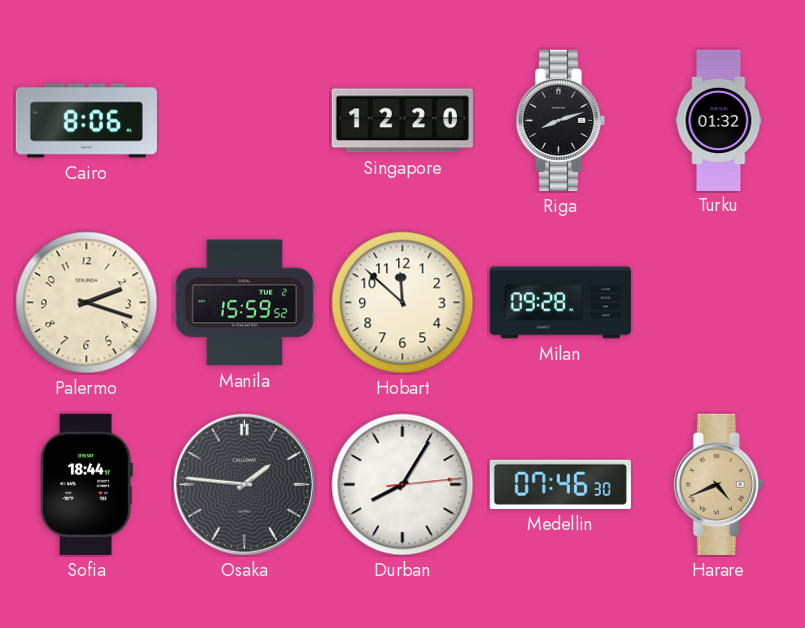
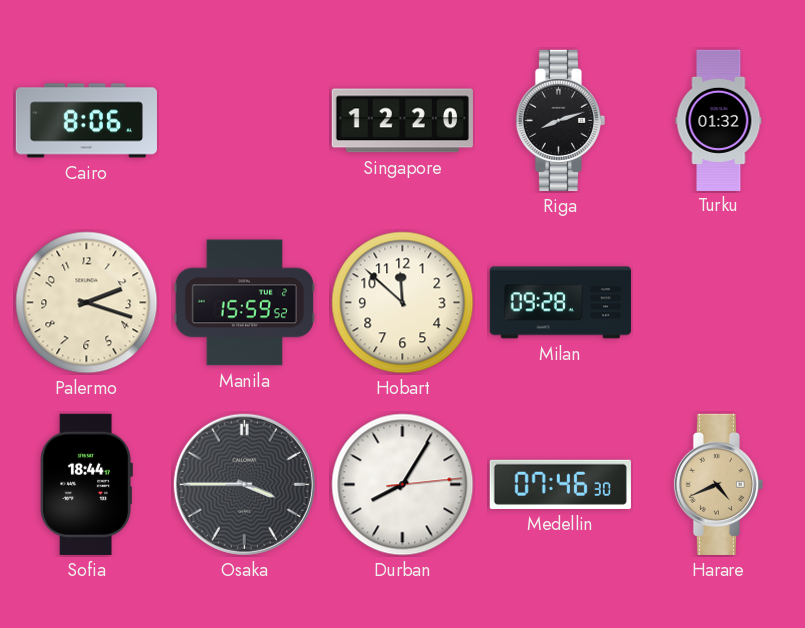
Osaka: 1:46 -> 3:45
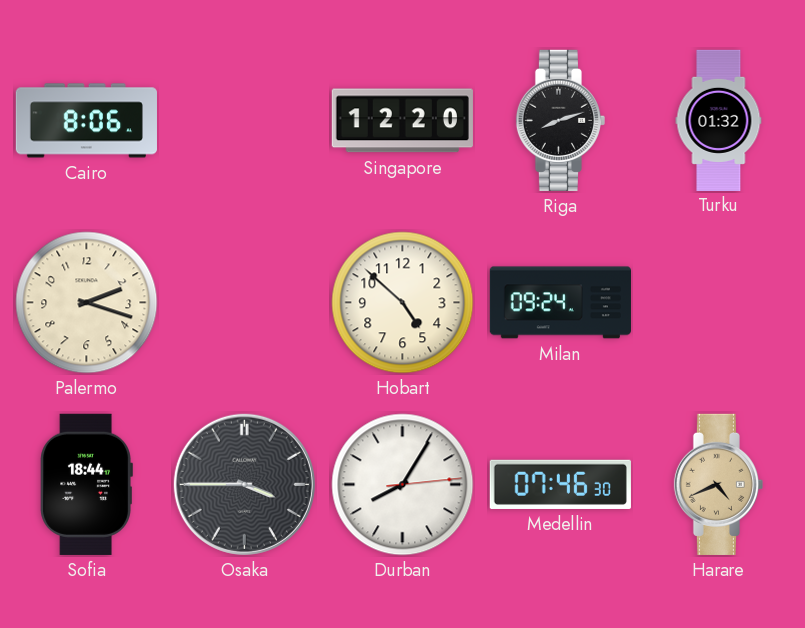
Manila: 15:59 -> none
Hobart: 11:52 -> 4:52
Milan: 09:28 -> 09:24
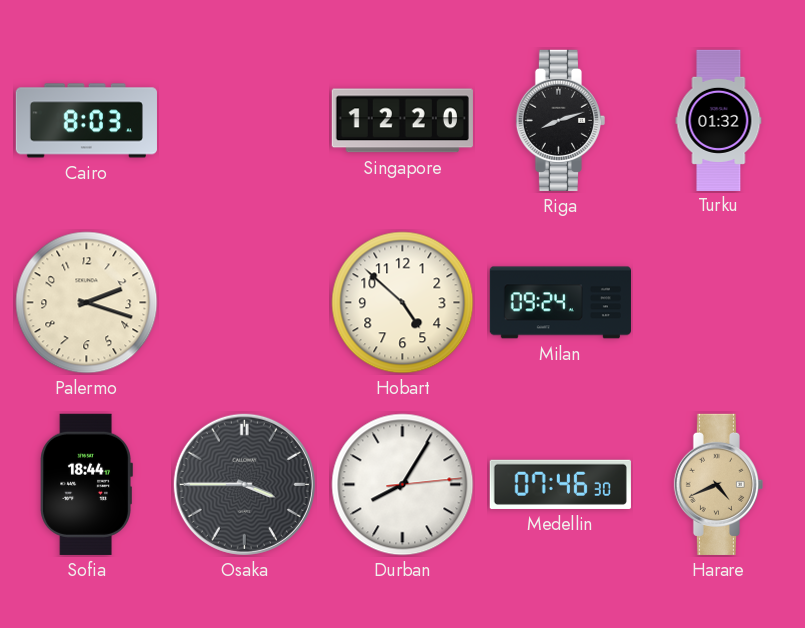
Cairo: 8:06 -> 8:03
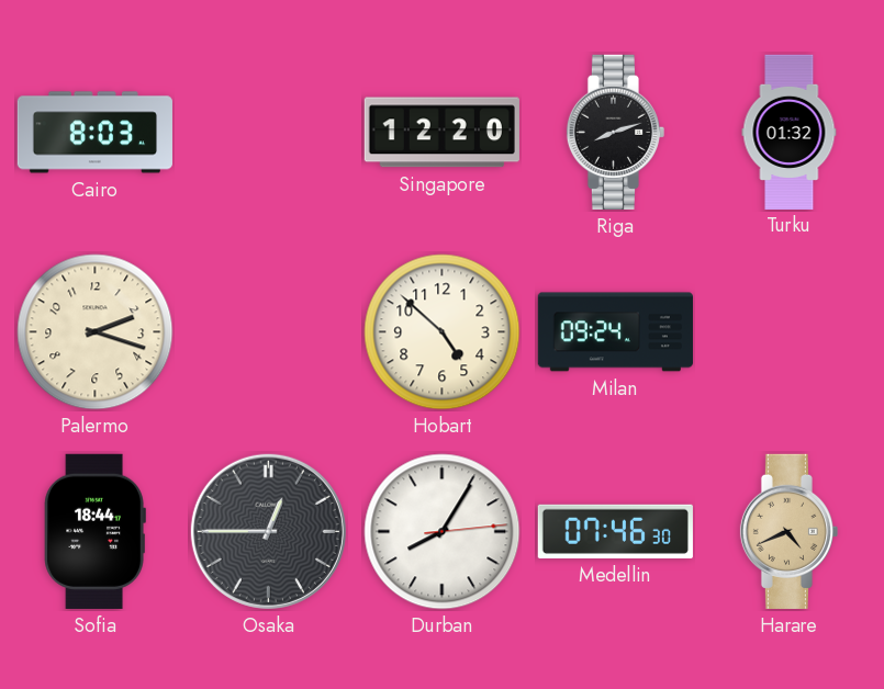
Osaka: 3:45 -> 12:45
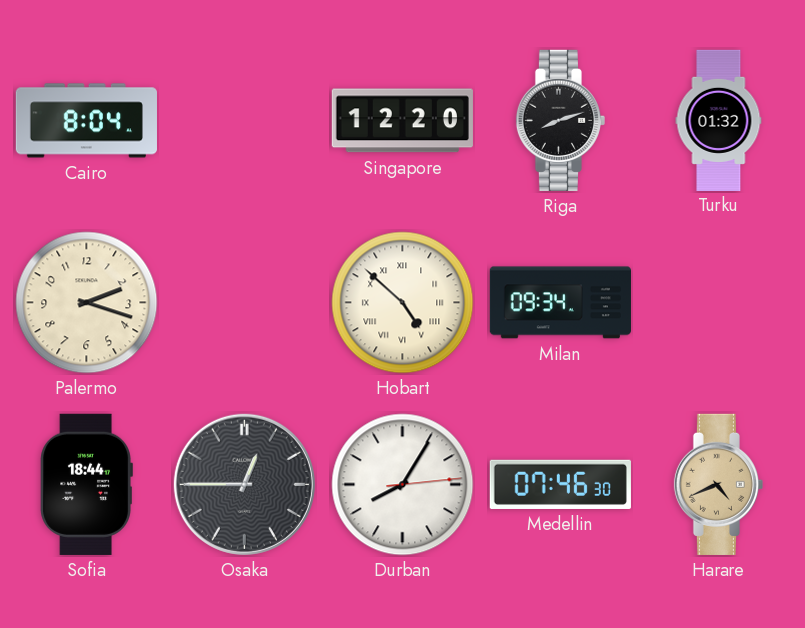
Cairo: 8:03 -> 8:04
Hobart numerals: Arabic -> Roman
Milan: 09:24 -> 09:34
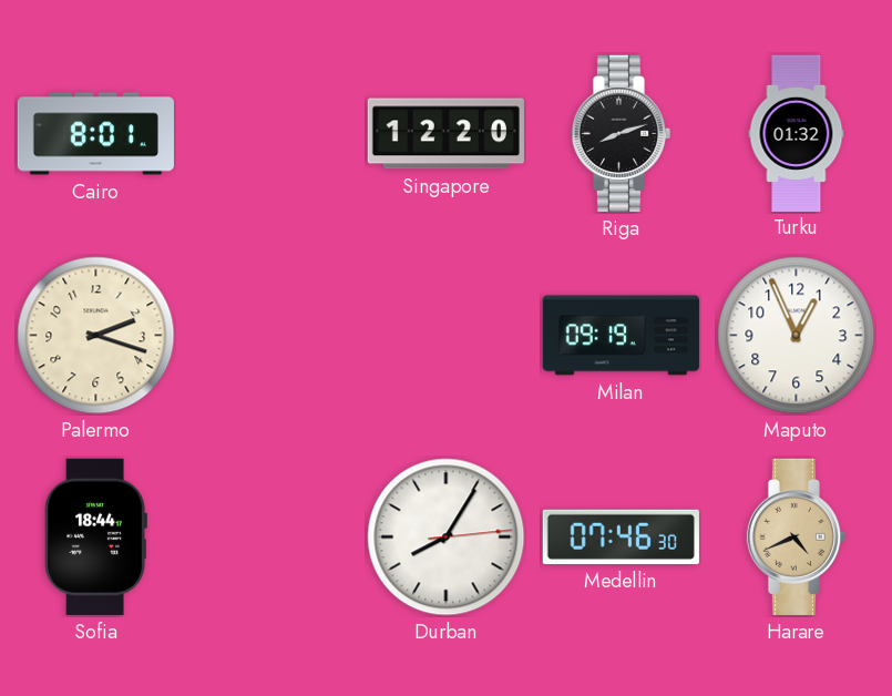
Cairo: 8:04 -> 8:01
Hobart: 4:52 -> none
Milan: 09:34 -> 09:19
Maputo: none -> 12:56
Osaka: 12:45 -> none
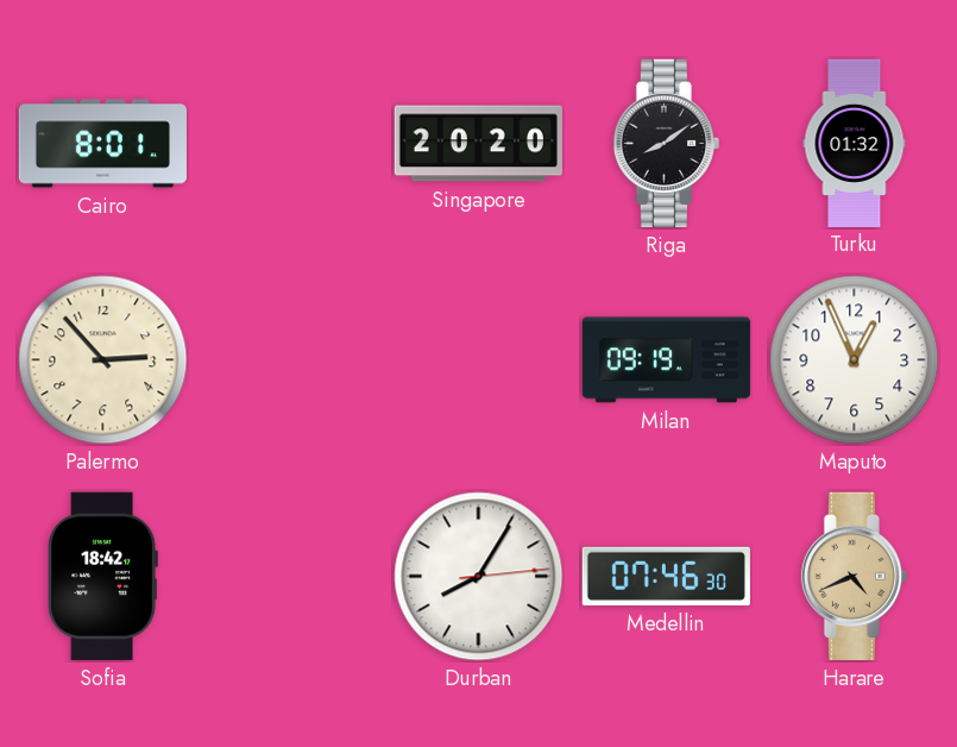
Singapore: 12:20 -> 20:20
Riga: 8:12 -> 8:09
Palermo: 2:18 -> 2:53
Sofia: 18:44 -> 18:42
